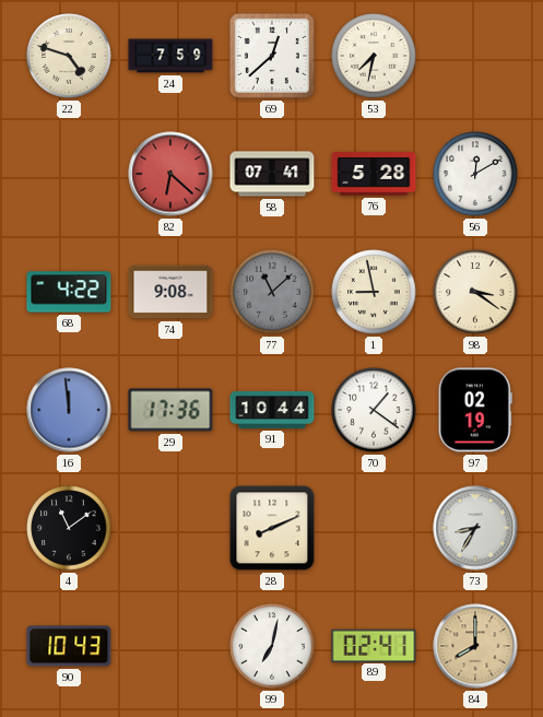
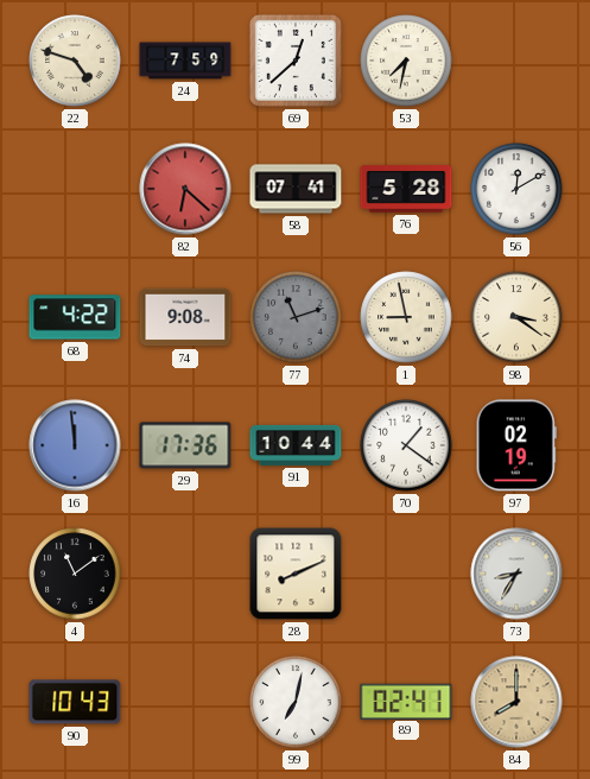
77: 11:08 -> 11:12
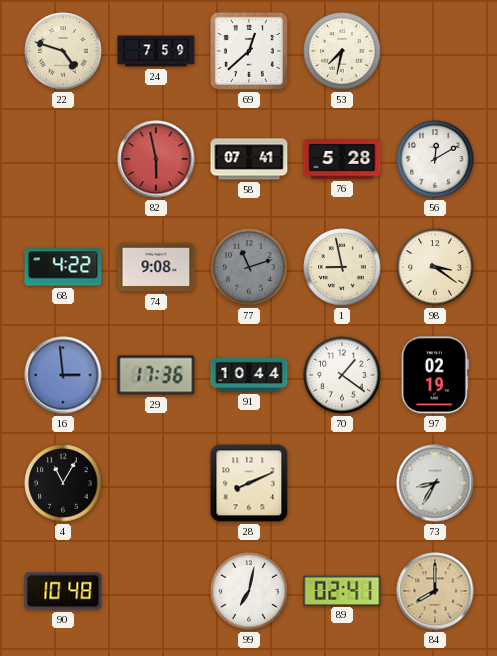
82: 6:22 -> 5:58
16: 11:59 -> 2:59
4: 11:09 -> 11:05
90: 10:43 -> 10:48
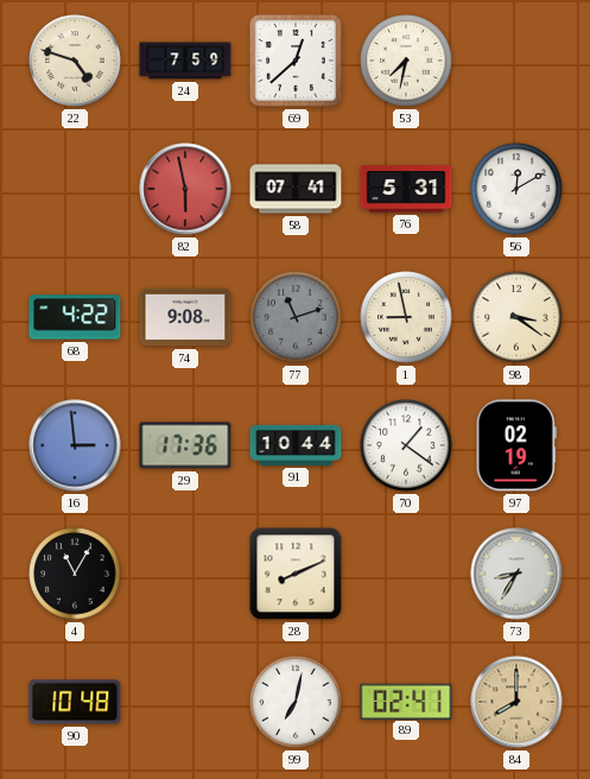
76: 5:28 -> 5:31
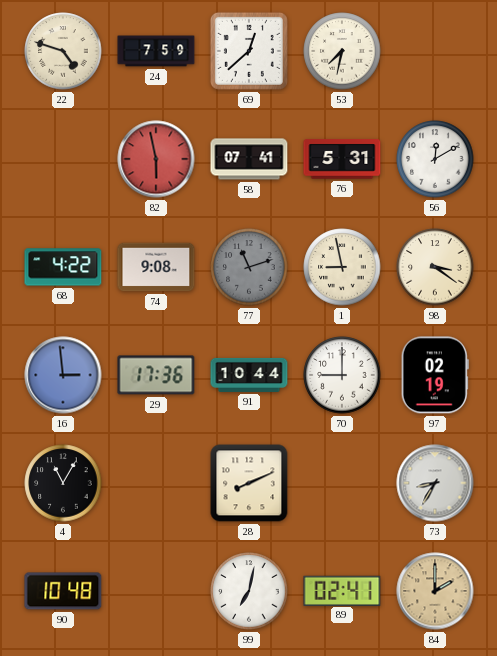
70: 1:21 -> 9:00
84: 8:00 -> 2:00
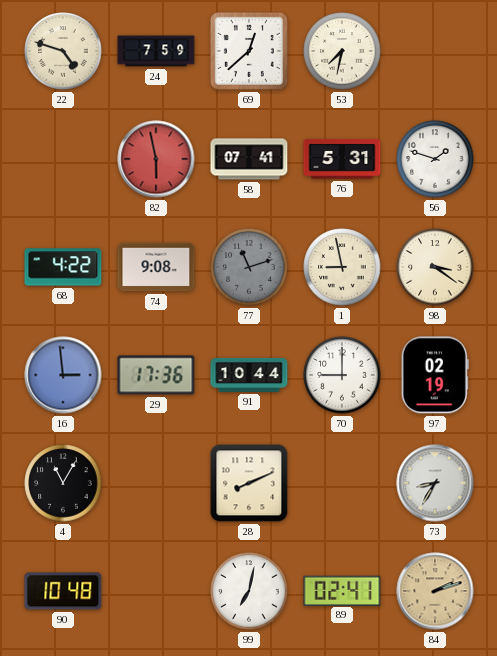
56: 12:10 -> 1:48
84: 2:00 -> 2:12
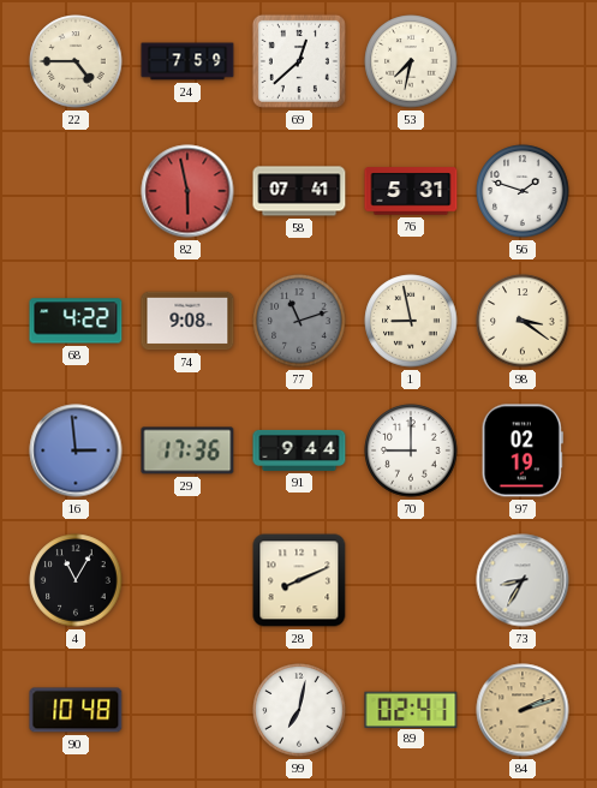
22: 4:48 -> 4:45
91: 10:44 -> 9:44
